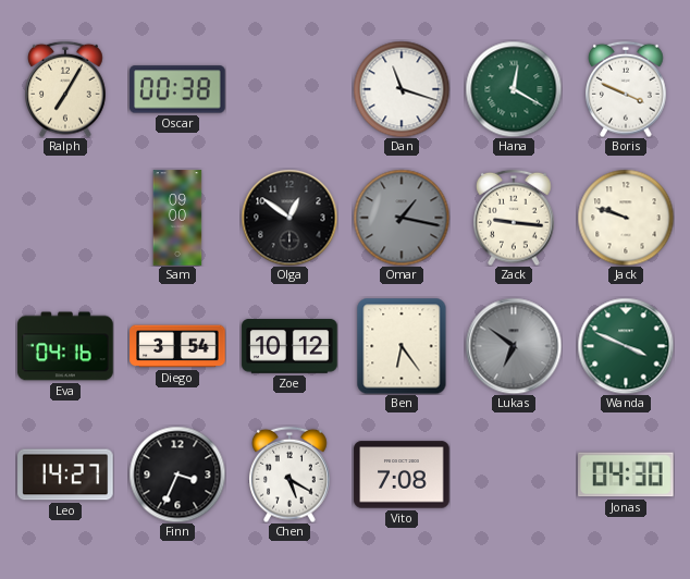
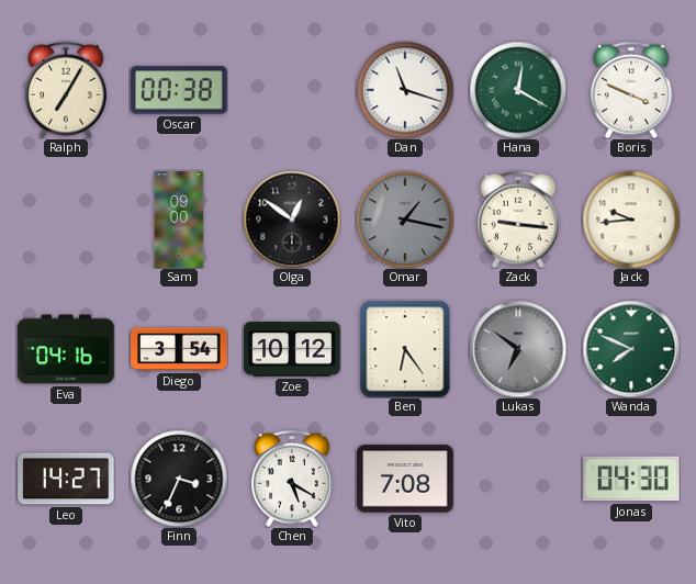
Jack: 9:48 -> 9:44
Wanda: 3:49 -> 7:49
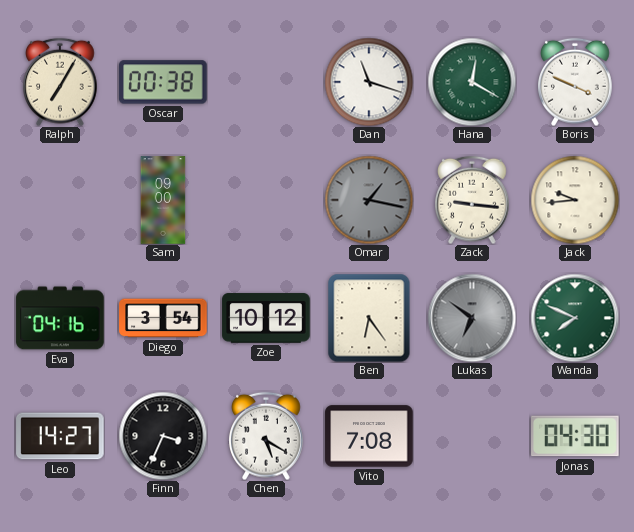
Olga: 12:51 -> none
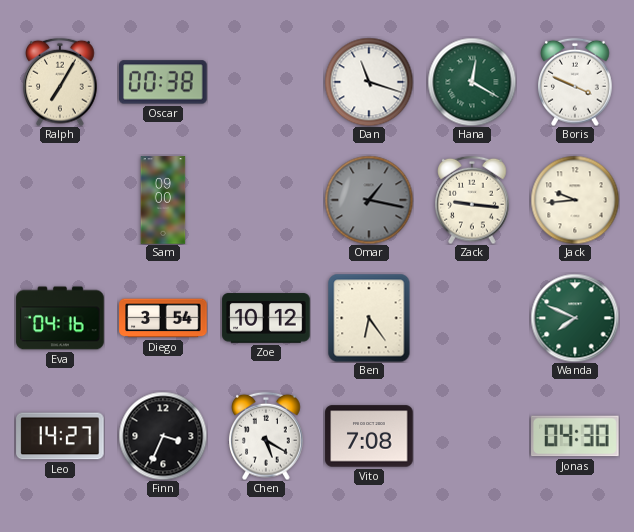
Lukas: 6:51 -> none
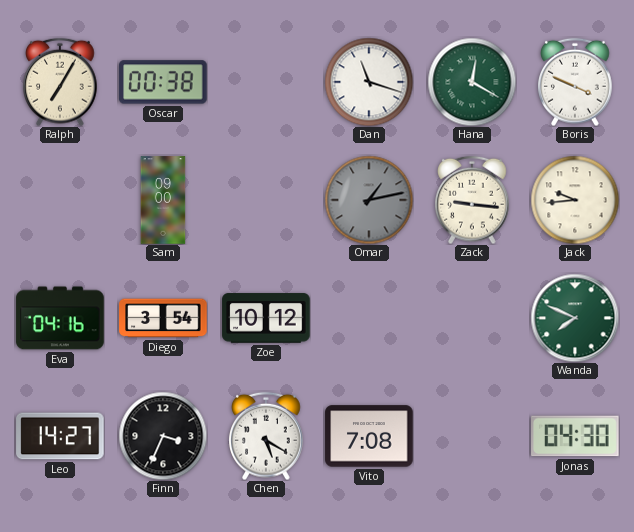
Omar: 1:17 -> 1:13
Ben: 6:24 -> none
